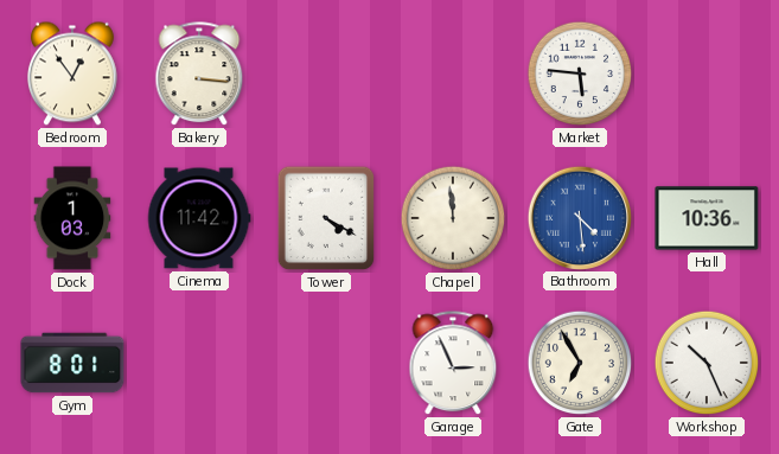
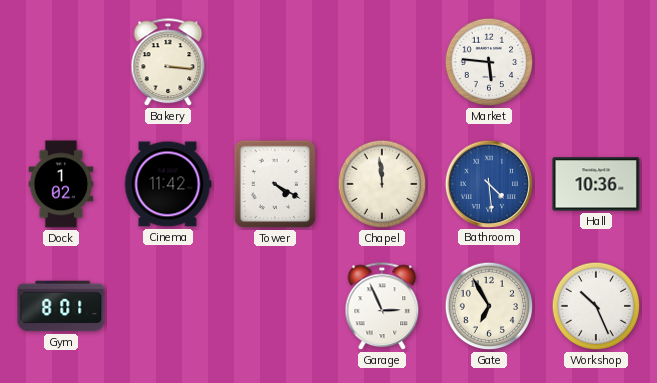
Bedroom: 12:54 -> none
Dock: 1:03 -> 1:02
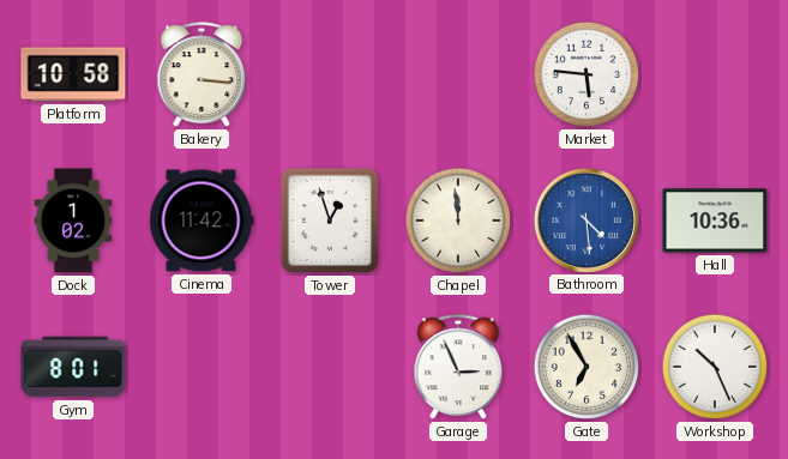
Platform: none -> 10:58
Tower: 4:20 -> 12:57
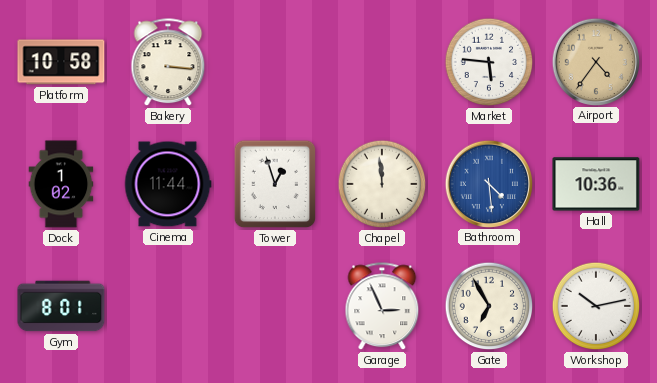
Airport: none -> 4:36
Cinema: 11:42 -> 11:44
Workshop: 10:26 -> 10:13
